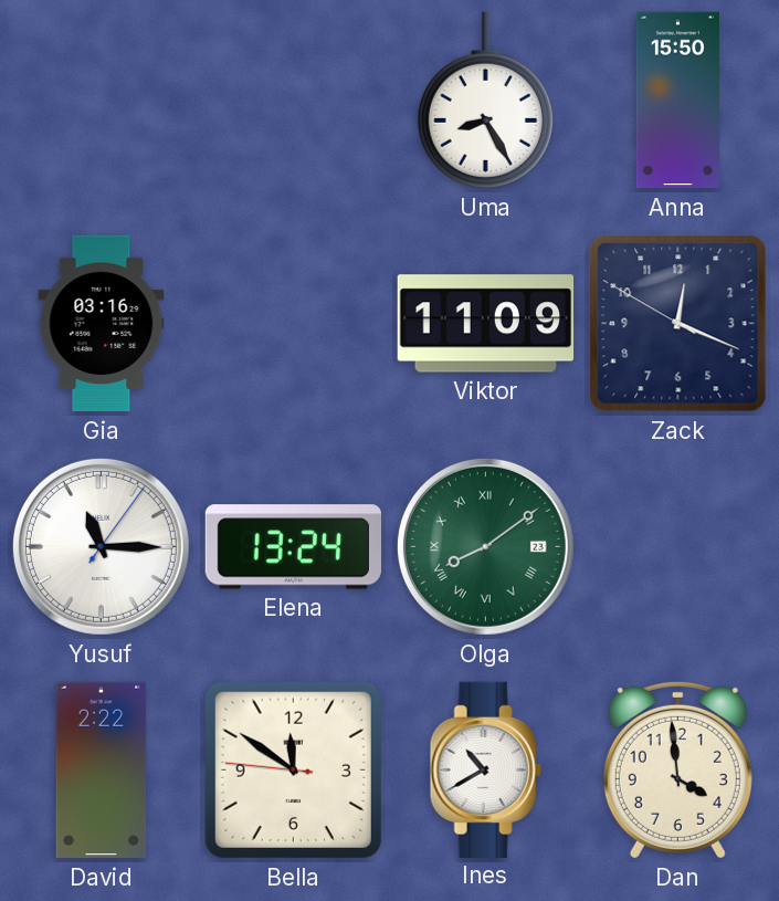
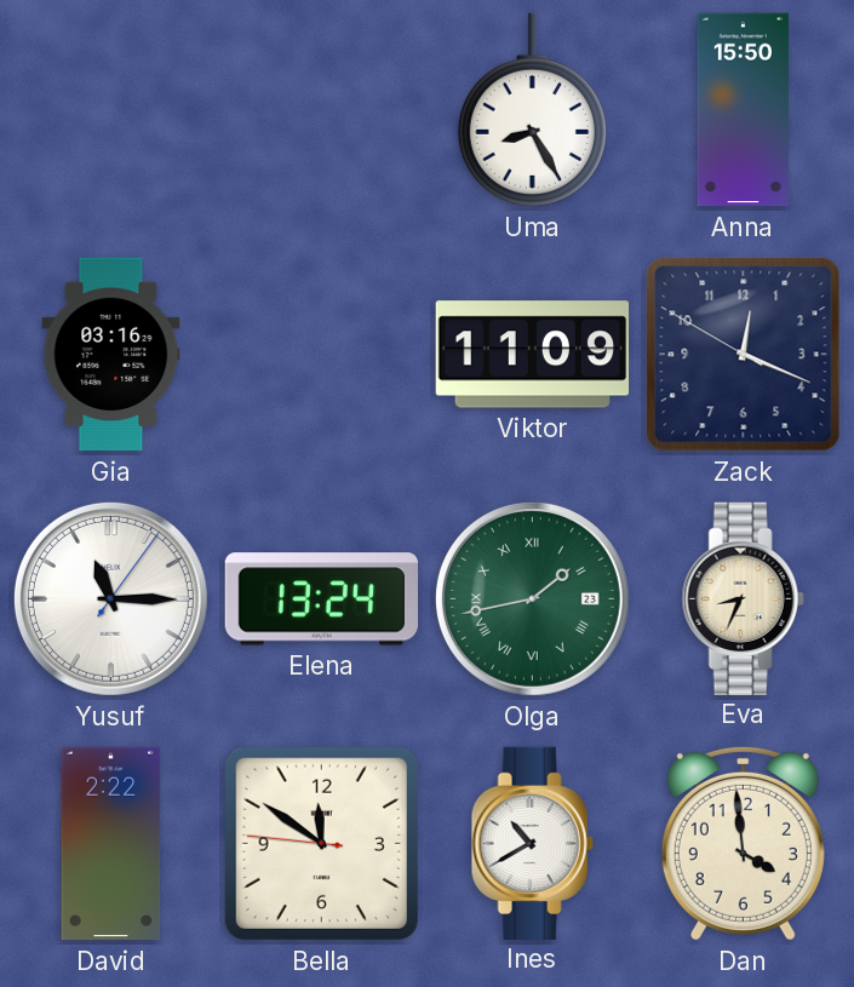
Olga: 8:09 -> 1:43
Eva: none -> 8:34
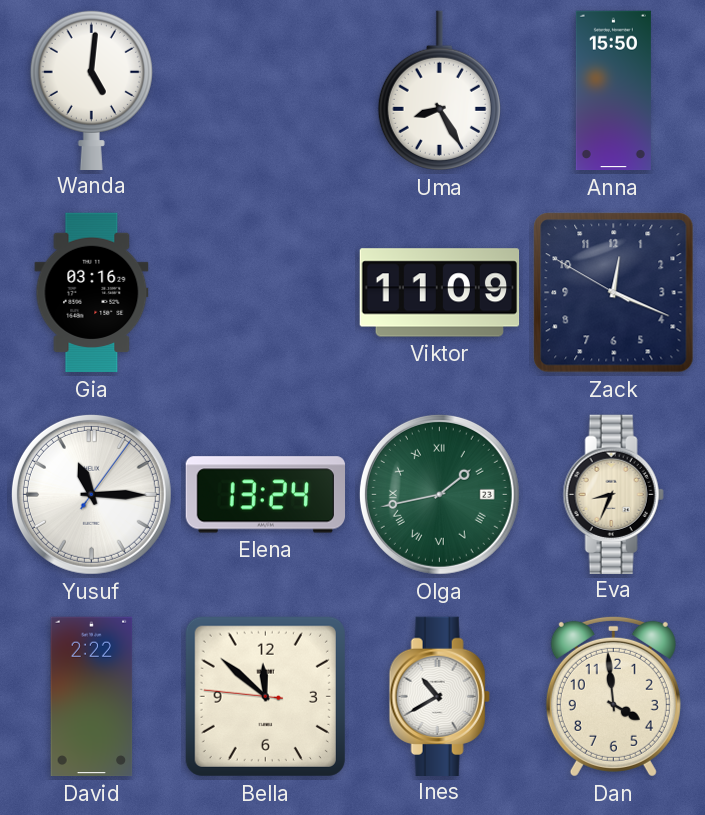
Wanda: none -> 5:01
Bella: 11:50 -> 11:51
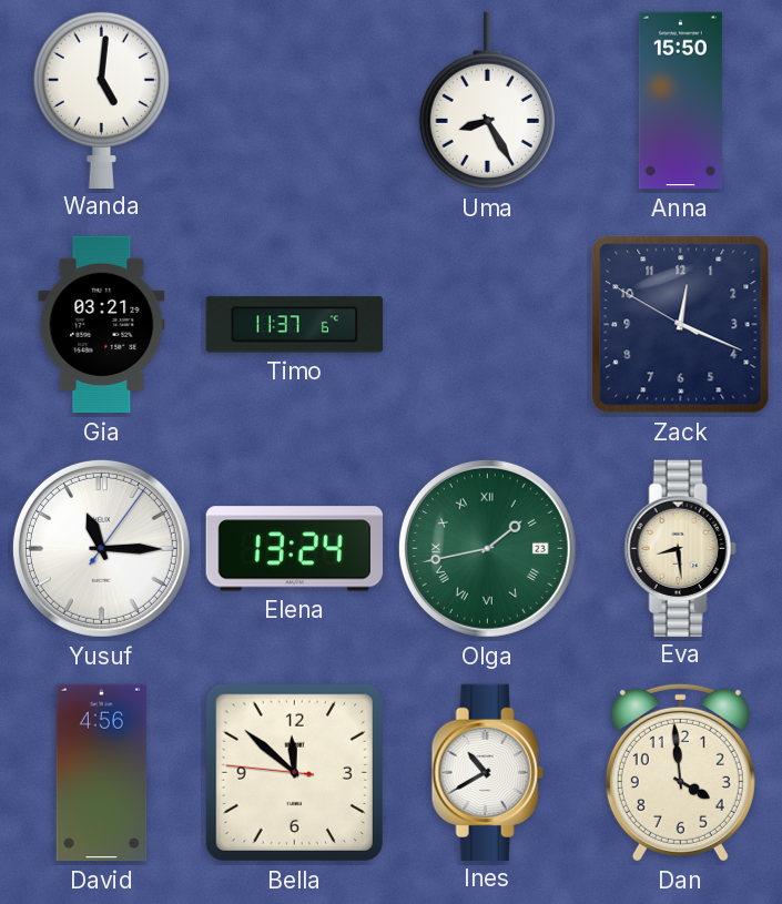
Gia: 03:16 -> 03:21
Timo: none -> 11:37
Viktor: 11:09 -> none
Eva: 8:34 -> 8:29
David: 2:22 -> 4:56
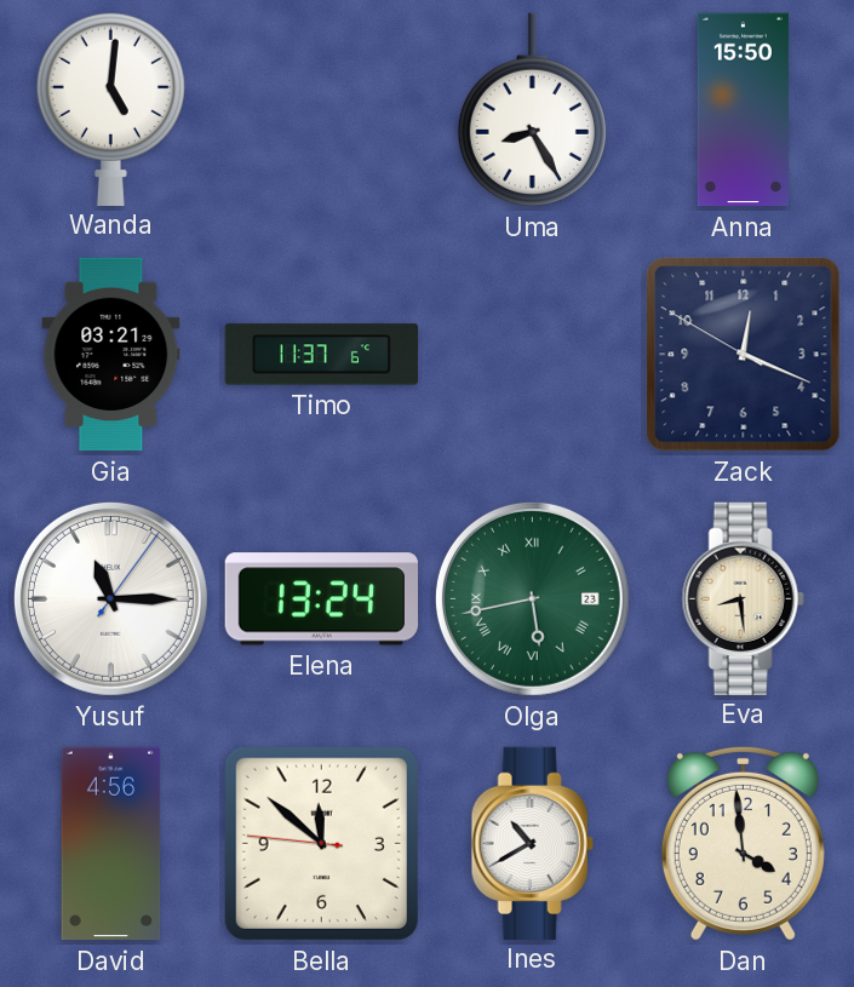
Olga: 1:43 -> 5:43
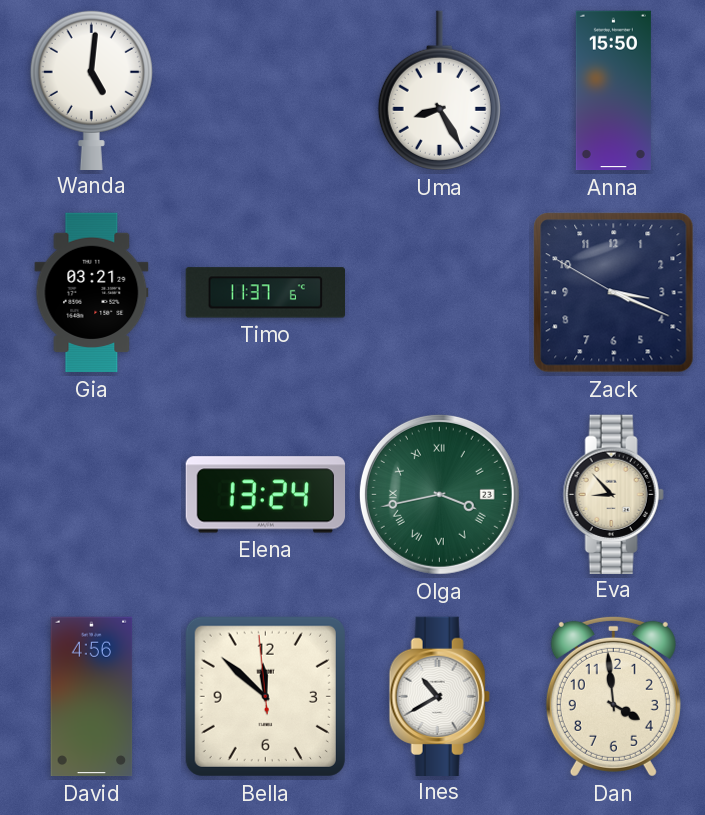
Zack: 12:18 -> 3:18
Yusuf: 11:15 -> none
Olga: 5:43 -> 3:43
Eva: 8:29 -> 8:53
Bella: 11:51:46 -> 11:51:59
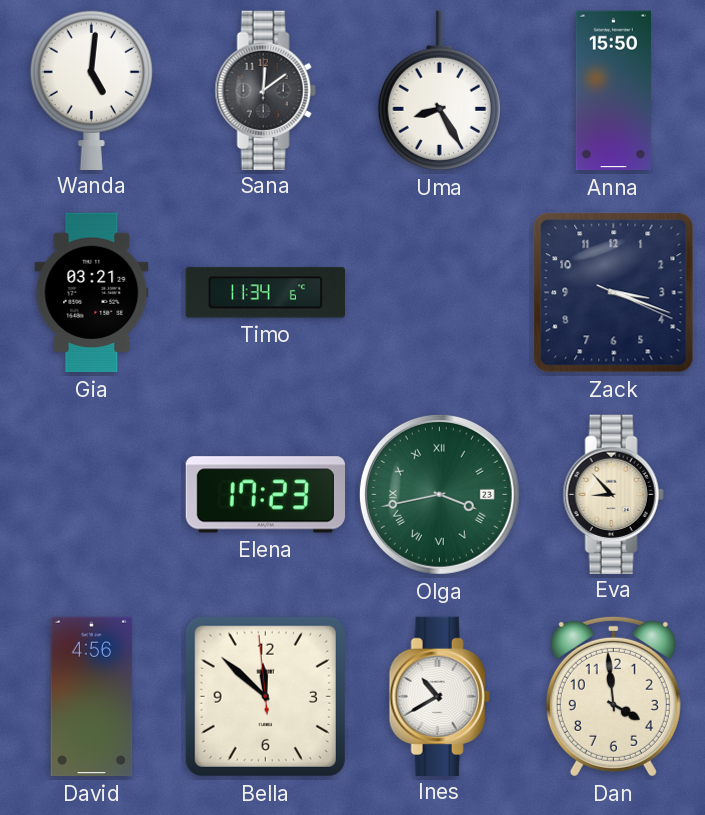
Sana: none -> 12:09
Timo: 11:37 -> 11:34
Zack: 3:18:50 -> 3:18:19
Elena: 13:24 -> 17:23
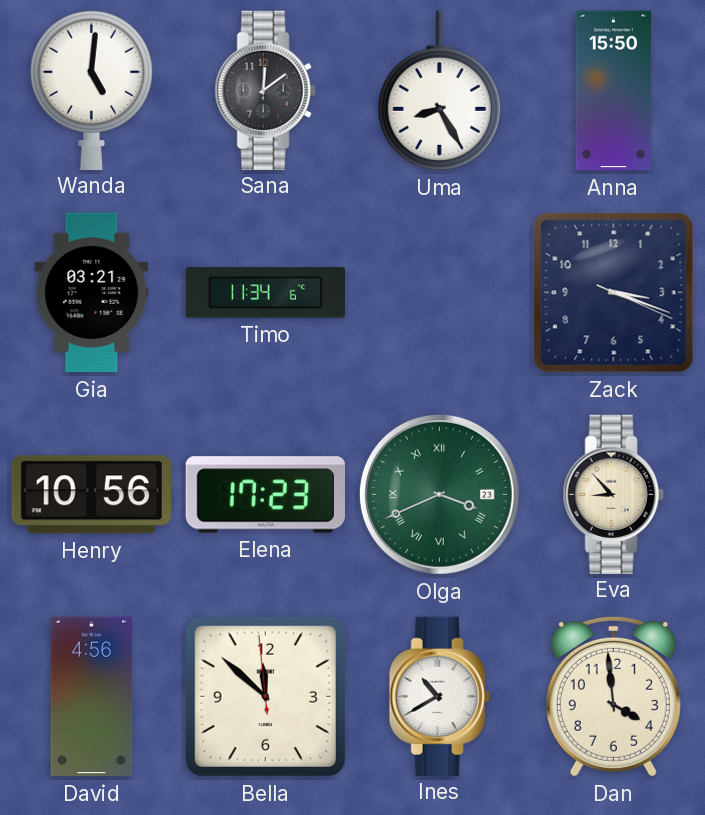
Henry: none -> 10:56
Olga: 3:43 -> 3:41
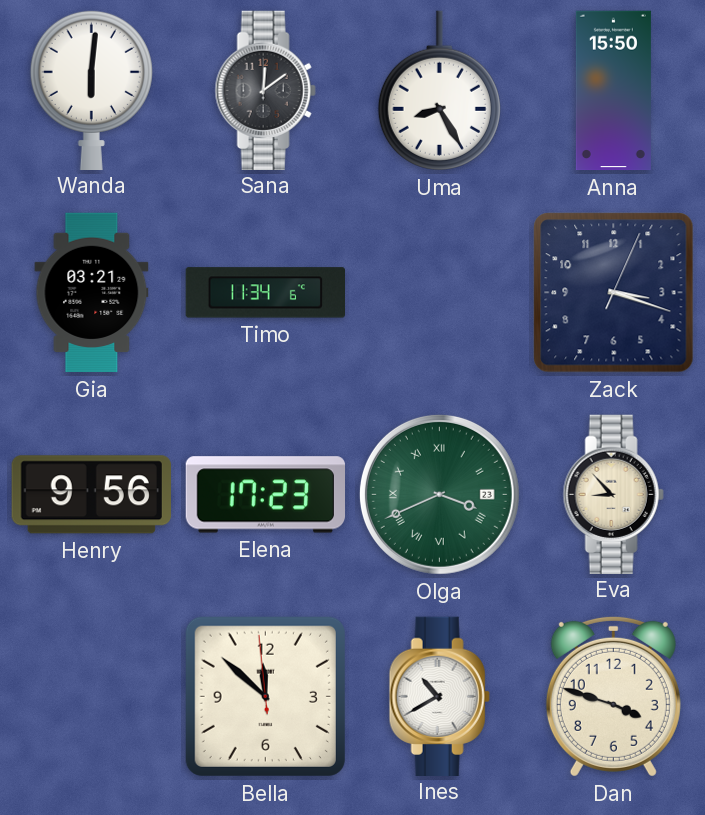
Wanda: 5:01 -> 6:01
Zack: 3:18:19 -> 3:18:04
Henry: 10:56 -> 9:56
David: 4:56 -> none
Dan: 3:59 -> 3:48
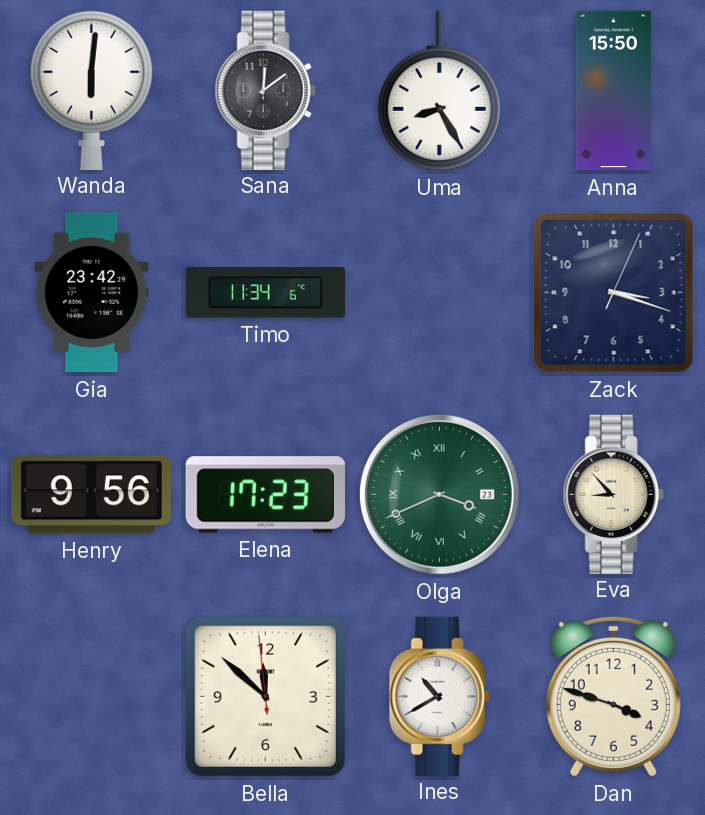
Gia: 03:21 -> 23:42
